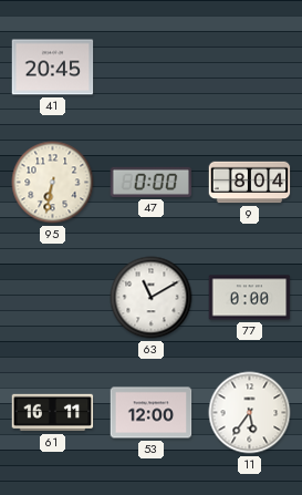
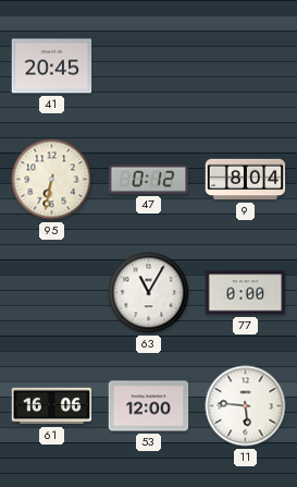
47: 0:00 -> 0:12
63: 11:10 -> 11:05
61: 16:11 -> 16:06
11: 5:36 -> 5:46
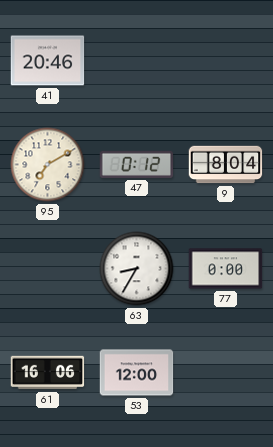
41: 20:45 -> 20:46
95: 6:32 -> 7:10
63: 11:05 -> 8:35
11: 5:46 -> none
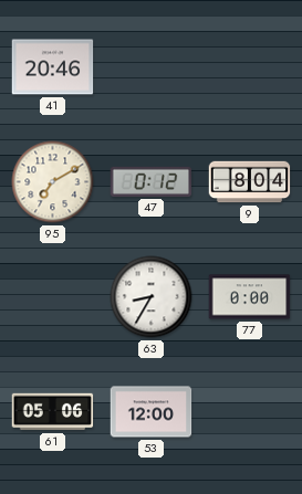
61: 16:06 -> 05:06
